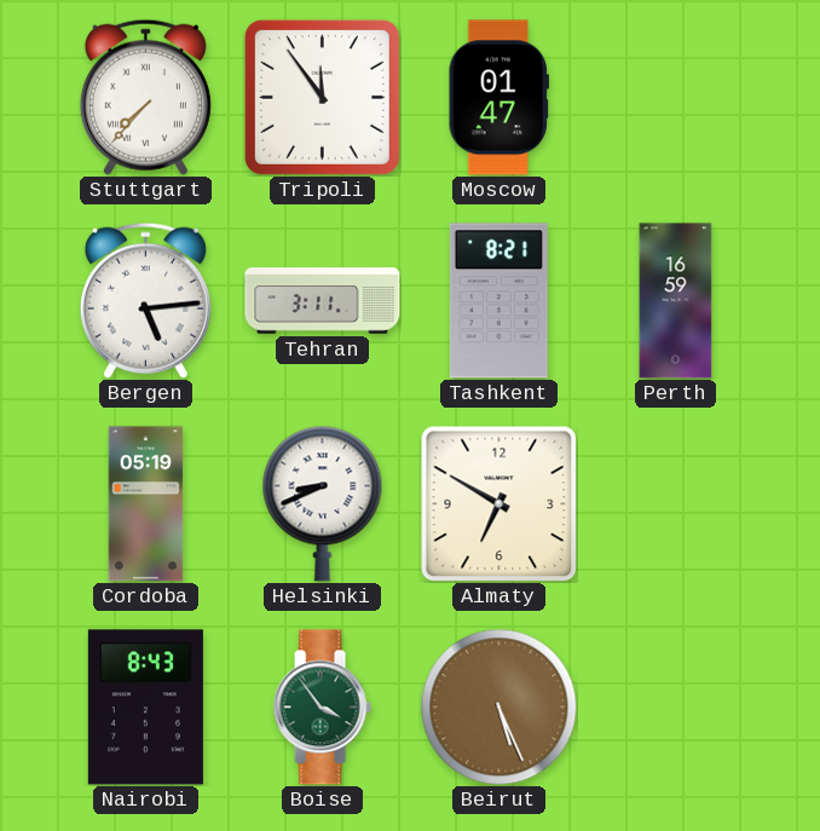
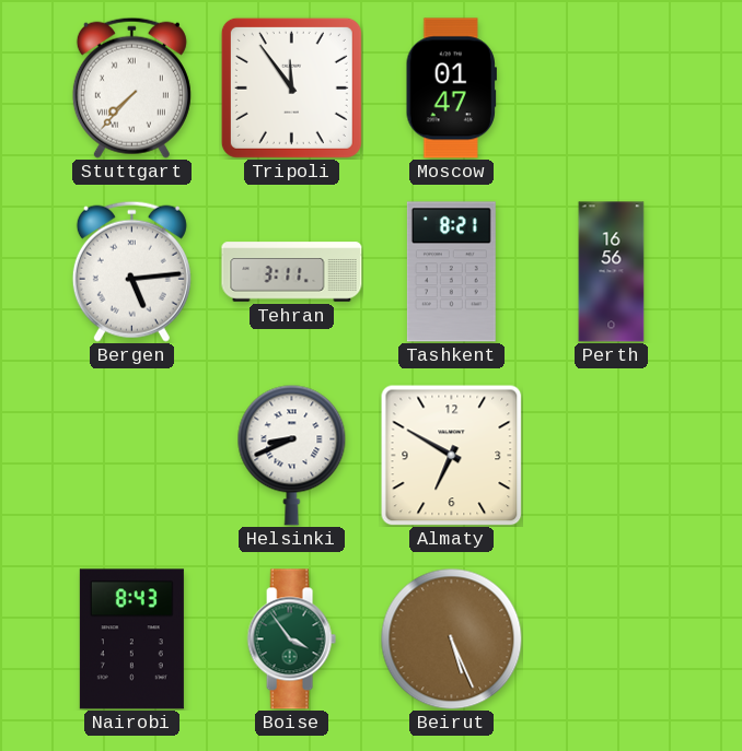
Perth: 16:59 -> 16:56
Cordoba: 05:19 -> none
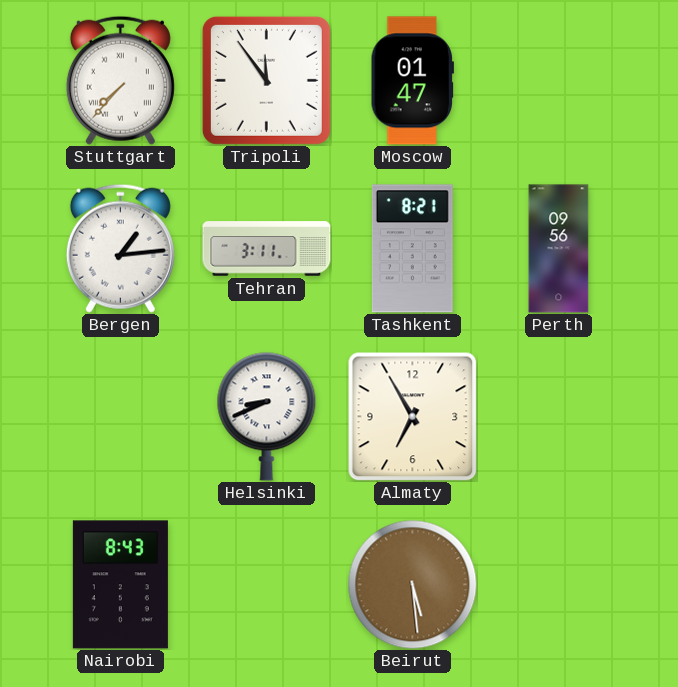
Bergen: 5:14 -> 1:14
Perth: 16:56 -> 09:56
Almaty: 6:50 -> 6:55
Boise: 3:54 -> none
Beirut: 5:26 -> 5:29
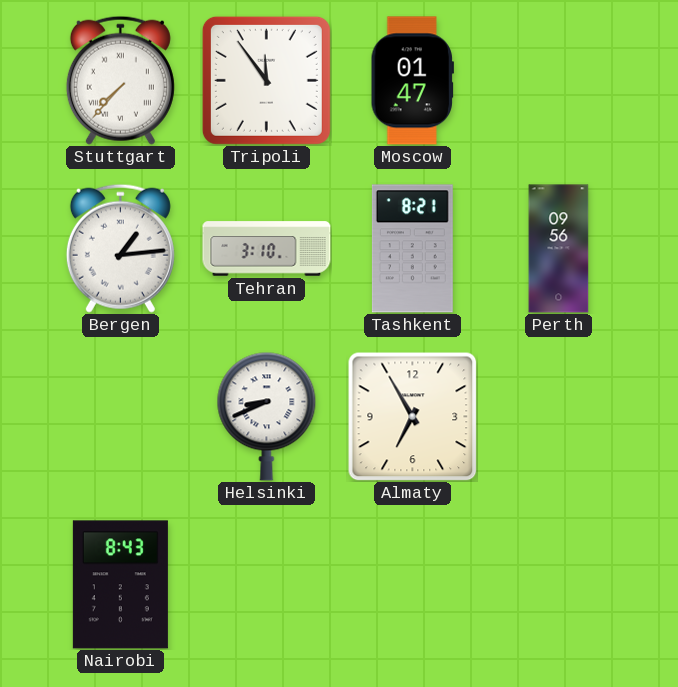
Tehran: 3:11 -> 3:10
Beirut: 5:29 -> none
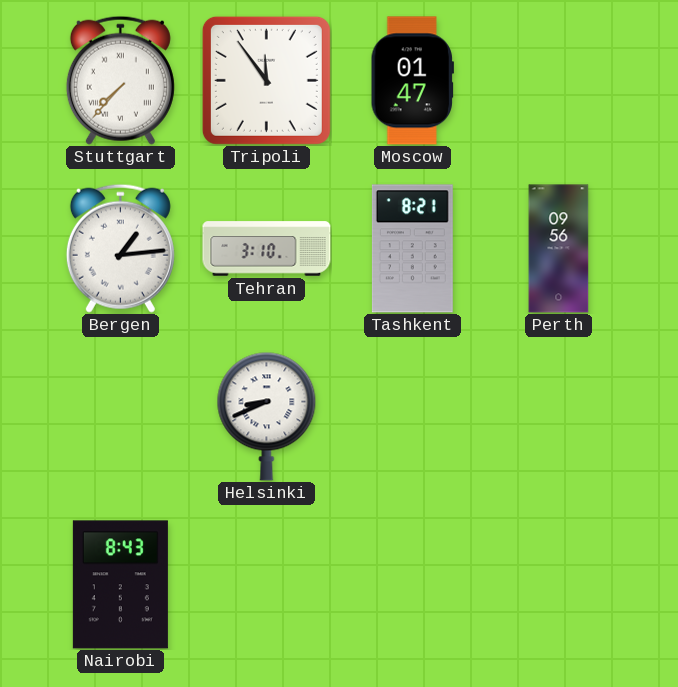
Almaty: 6:55 -> none
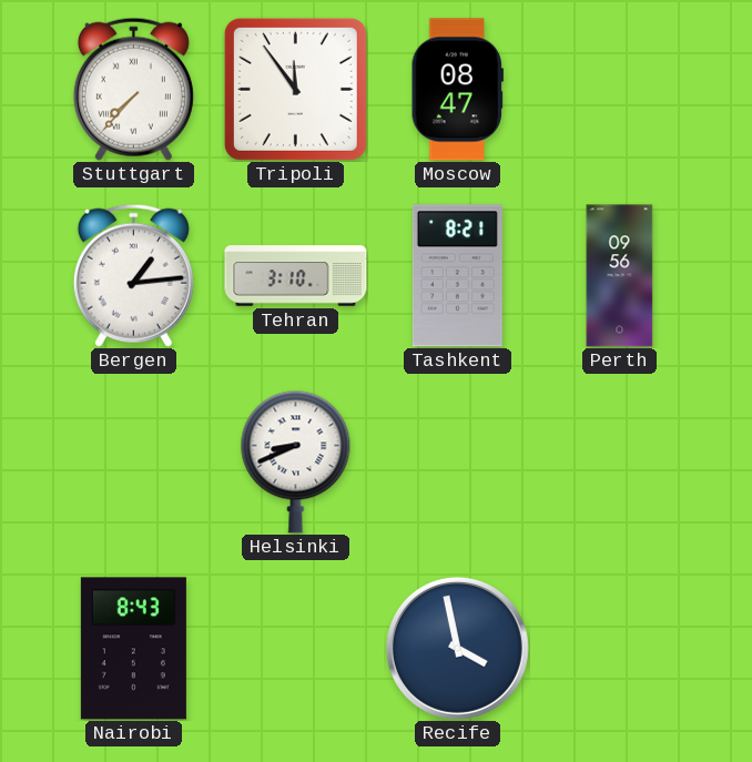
Moscow: 01:47 -> 08:47
Recife: none -> 3:58
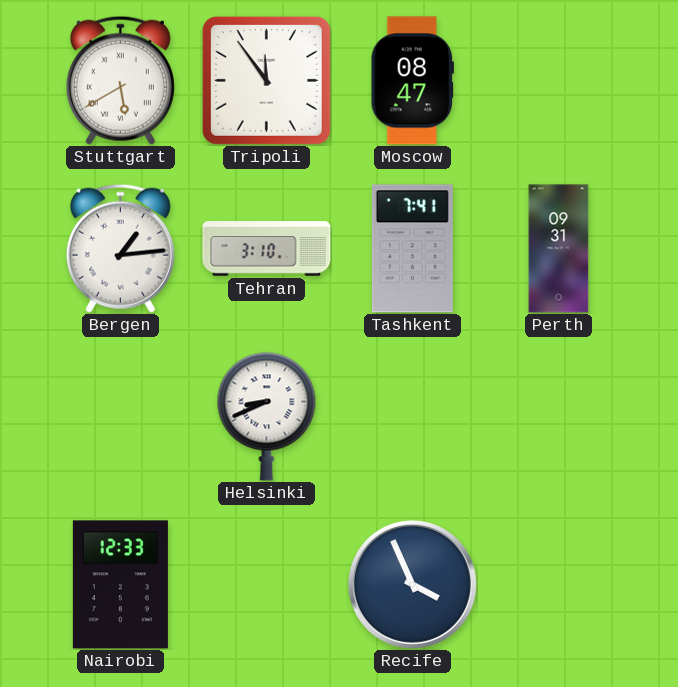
Stuttgart: 7:37 -> 5:40
Tashkent: 8:21 -> 7:41
Perth: 09:56 -> 09:31
Nairobi: 8:43 -> 12:33
Recife: 3:58 -> 3:56
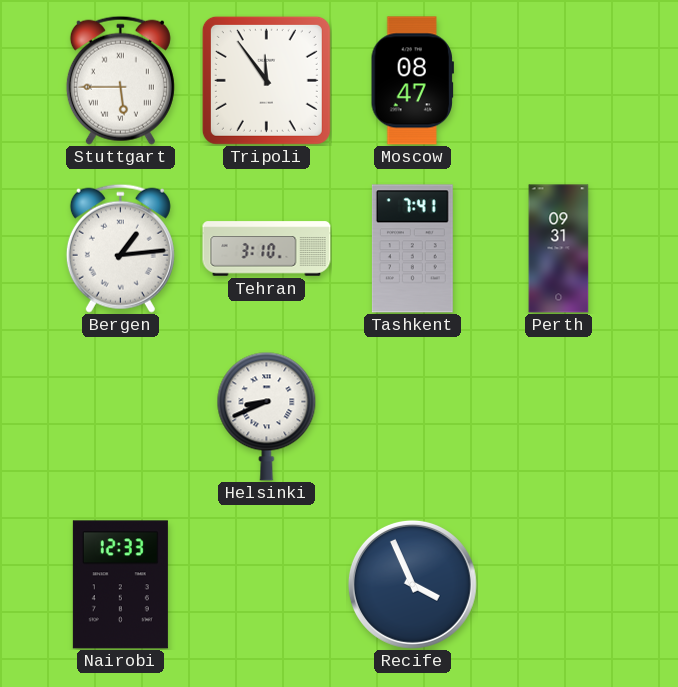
Stuttgart: 5:40 -> 5:45
